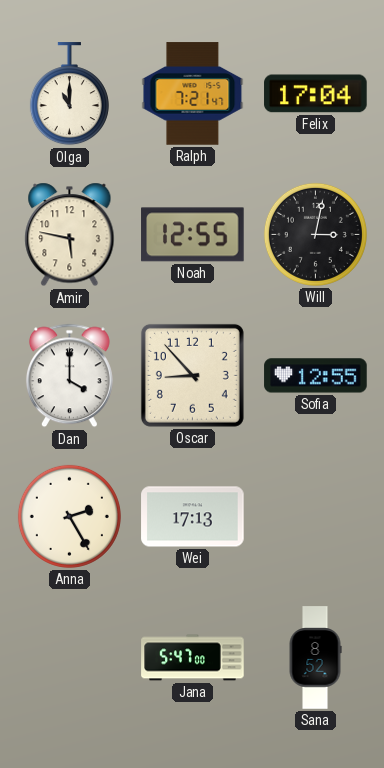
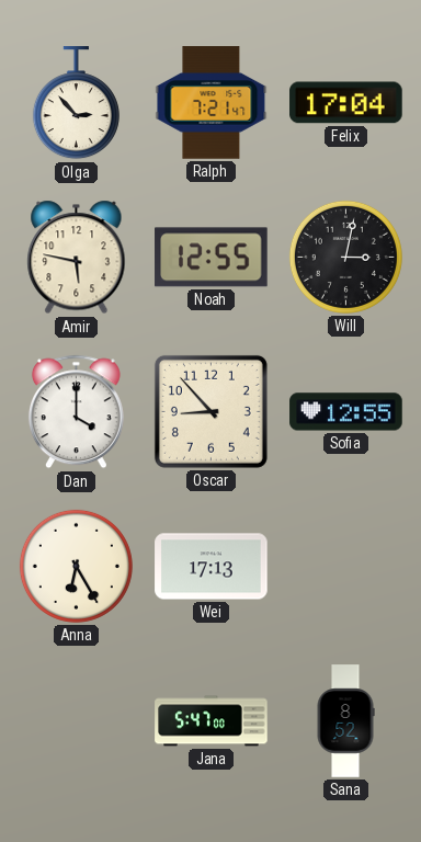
Olga: 11:00 -> 2:53
Anna: 2:25 -> 6:25
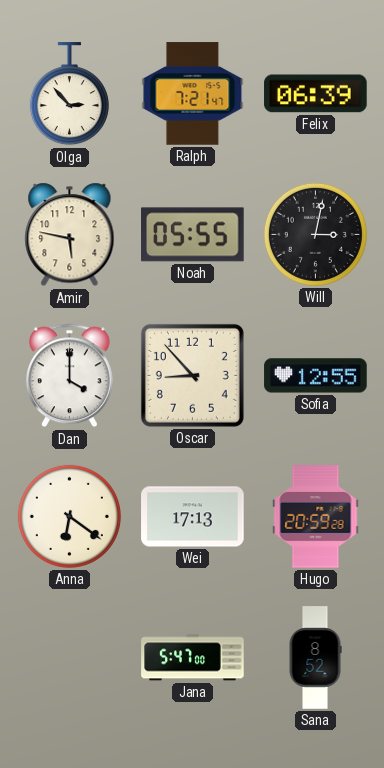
Felix: 17:04 -> 06:39
Noah: 12:55 -> 05:55
Anna: 6:25 -> 6:21
Hugo: none -> 20:59
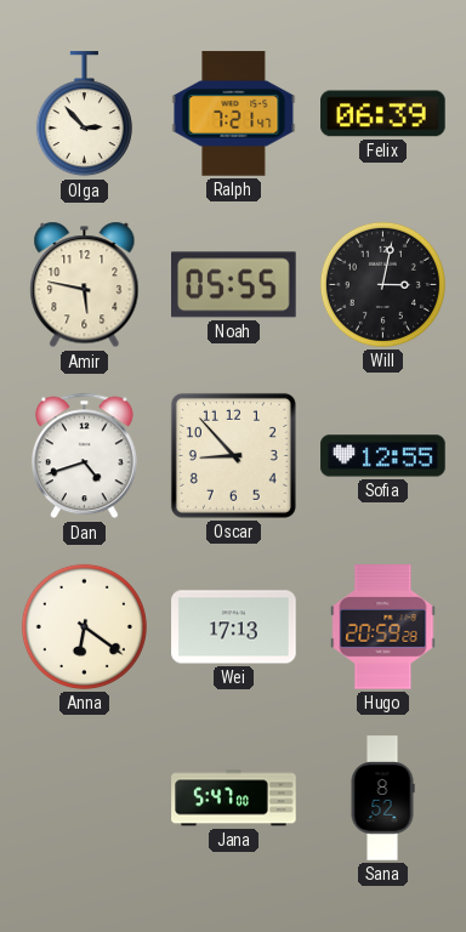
Dan: 4:00 -> 4:42
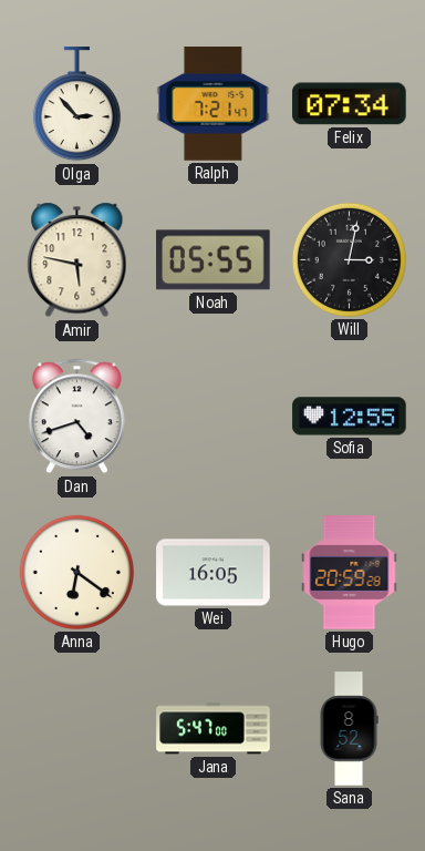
Felix: 06:39 -> 07:34
Oscar: 8:53 -> none
Wei: 17:13 -> 16:05
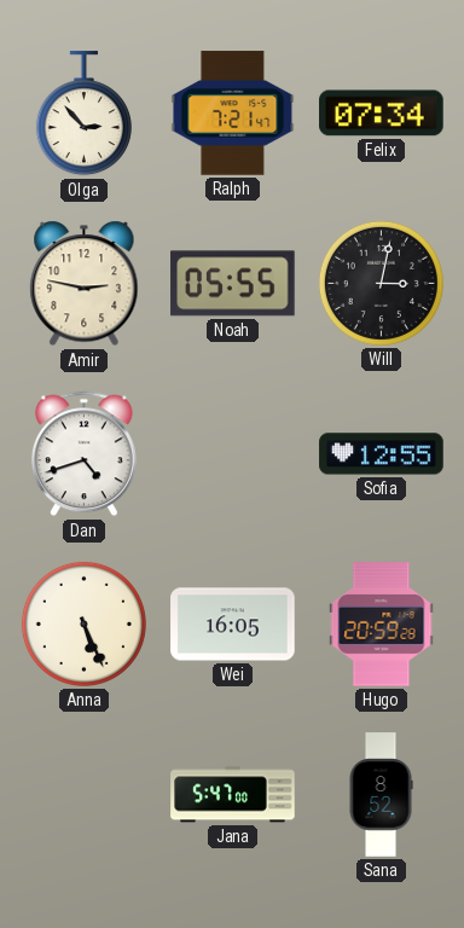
Amir: 5:47 -> 2:47
Anna: 6:21 -> 5:26
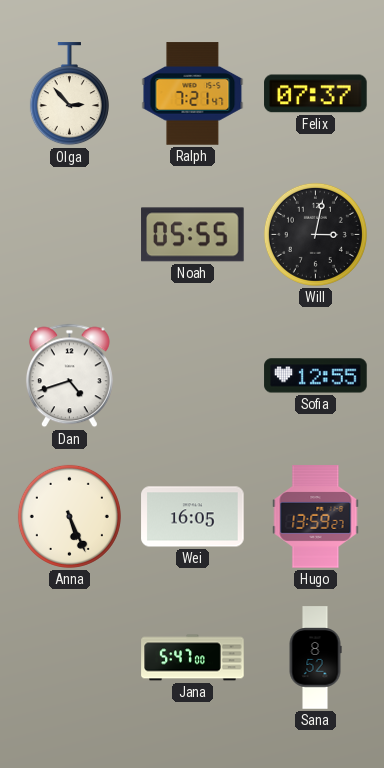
Felix: 07:34 -> 07:37
Amir: 2:47 -> none
Hugo: 20:59 -> 13:59
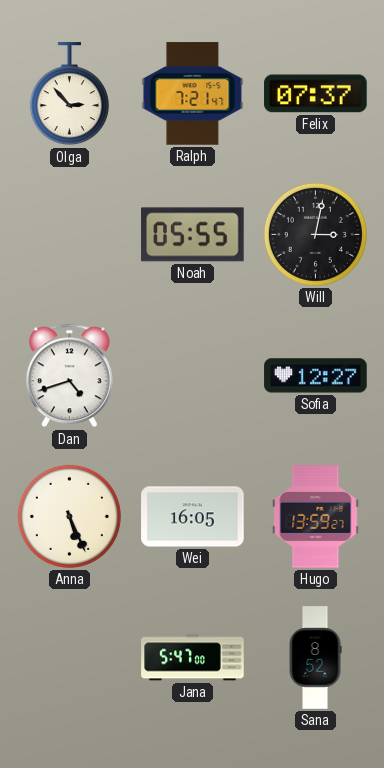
Sofia: 12:55 -> 12:27
